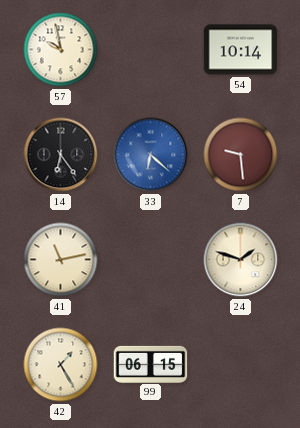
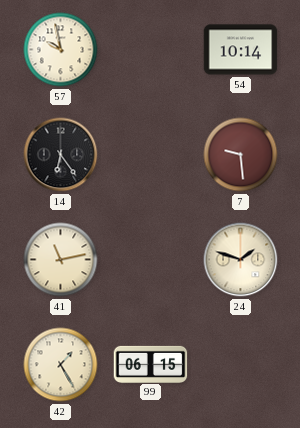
33: 6:22 -> none
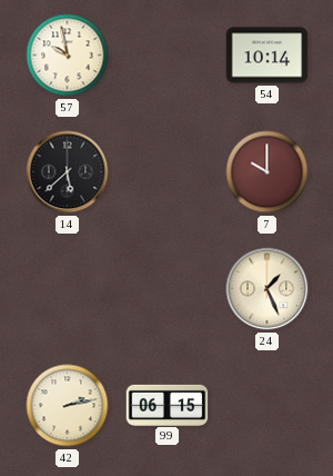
14: 6:24 -> 5:38
7: 9:29 -> 10:00
41: 11:13 -> none
24: 1:48 -> 1:26
42: 1:25 -> 2:13
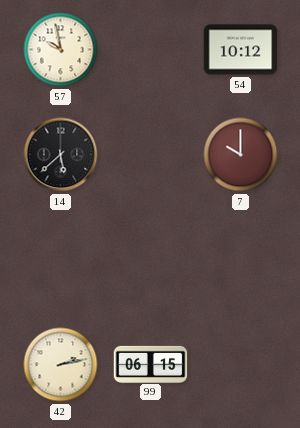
54: 10:14 -> 10:12
24: 1:26 -> none
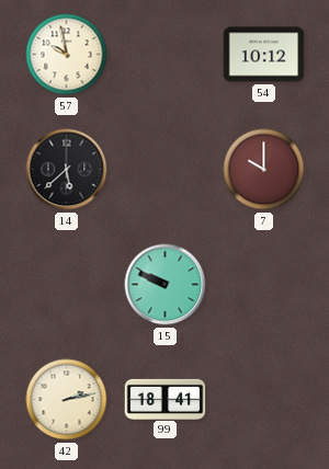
15: none -> 9:49
99: 06:15 -> 18:41
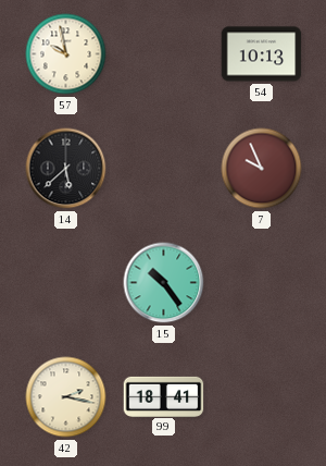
54: 10:12 -> 10:13
7: 10:00 -> 9:56
15: 9:49 -> 10:24
42: 2:13 -> 2:17
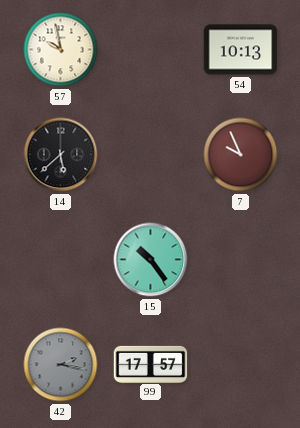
42 dial: cream -> grey
99: 18:41 -> 17:57
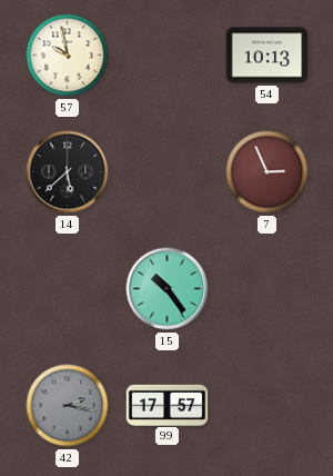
7: 9:56 -> 2:56
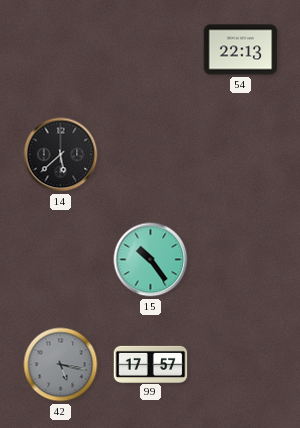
57: 9:58 -> none
54: 10:13 -> 22:13
7: 2:56 -> none
42: 2:17 -> 5:17
